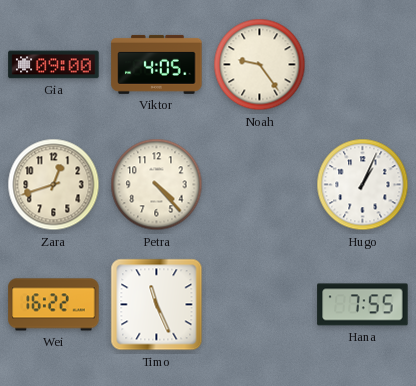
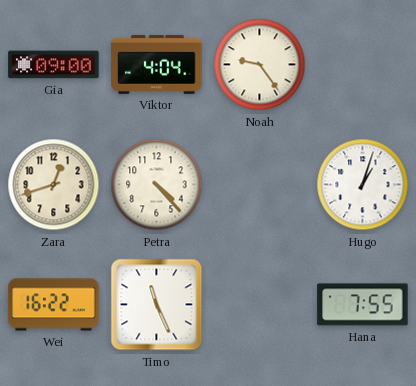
Viktor: 4:05 -> 4:04
Hugo: 1:04 -> 1:03
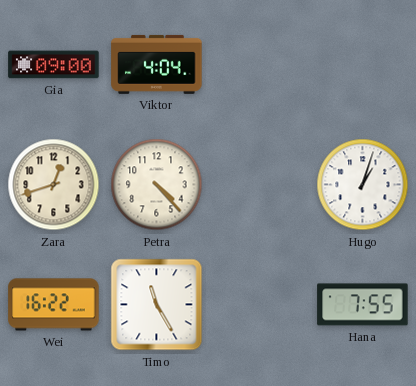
Noah: 9:24 -> none
Timo: 11:26 -> 11:25
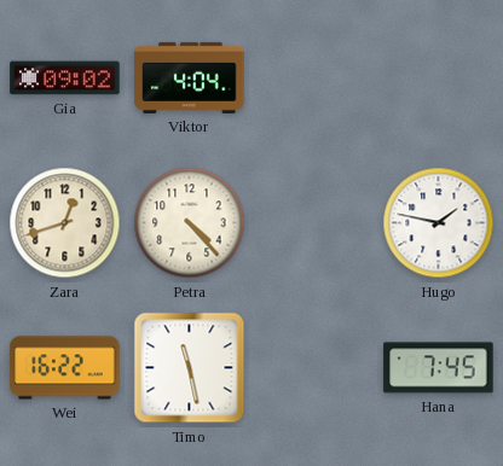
Gia: 09:00 -> 09:02
Hugo: 1:03 -> 1:47
Timo: 11:25 -> 11:28
Hana: 7:55 -> 7:45
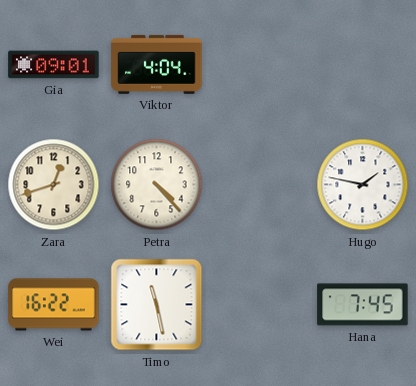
Gia: 09:02 -> 09:01
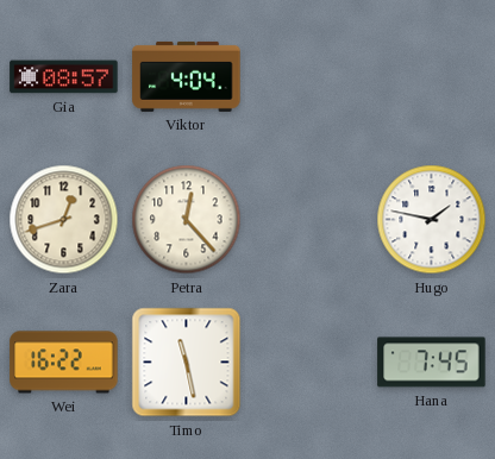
Gia: 09:01 -> 08:57
Petra: 4:23 -> 12:23
